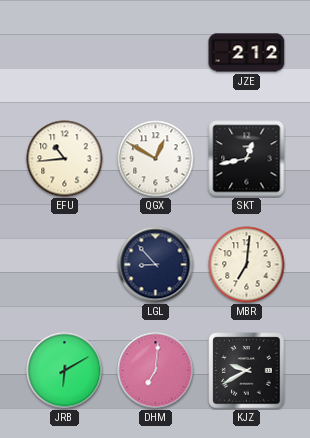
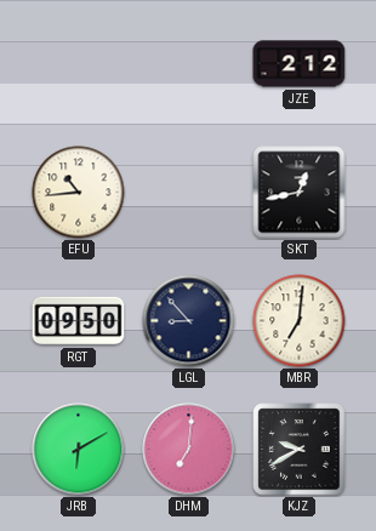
QGX: 12:50 -> none
RGT: none -> 09:50
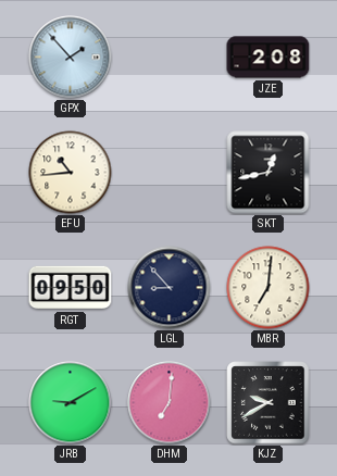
GPX: none -> 1:53
JZE: 2:12 -> 2:08
JRB: 6:10 -> 9:10
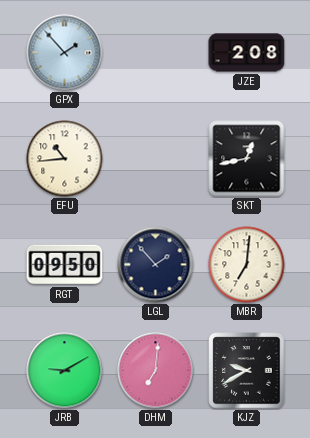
LGL: 8:53 -> 1:53
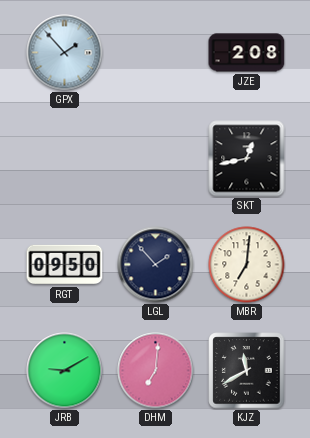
EFU: 10:44 -> none
KJZ: 9:40 -> 11:40
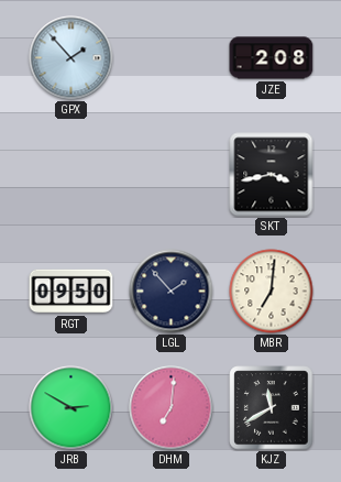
SKT: 12:43 -> 3:43
JRB: 9:10 -> 2:50
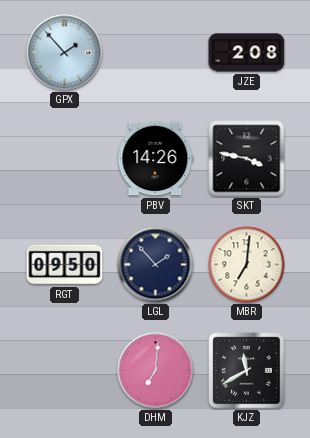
PBV: none -> 14:26
SKT: 3:43 -> 3:47
JRB: 2:50 -> none
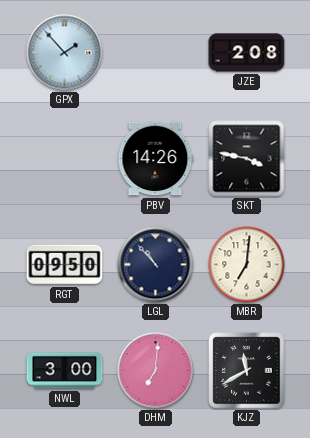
LGL: 1:53 -> 10:53
NWL: none -> 3:00
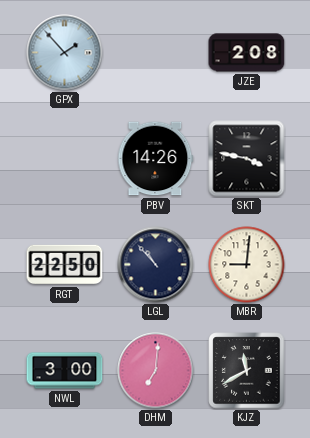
RGT: 09:50 -> 22:50
MBR: 7:01 -> 9:01
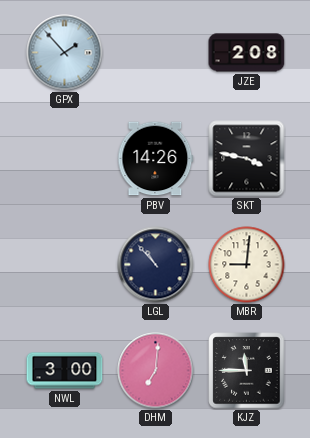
RGT: 22:50 -> none
KJZ: 11:40 -> 11:45
